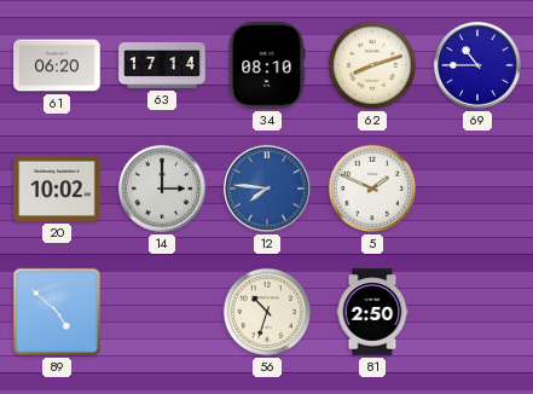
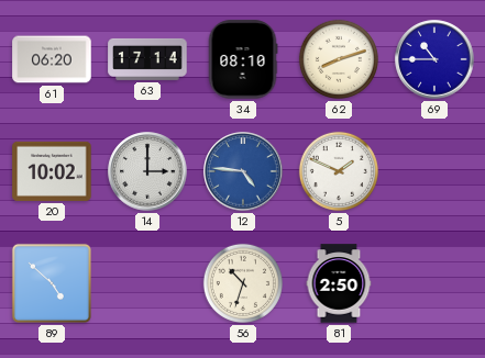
12: 7:46 -> 4:46
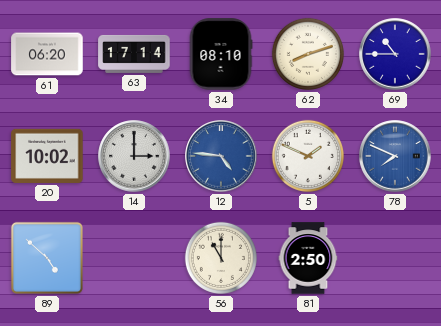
78: none -> 7:49
56: 10:33 -> 11:00
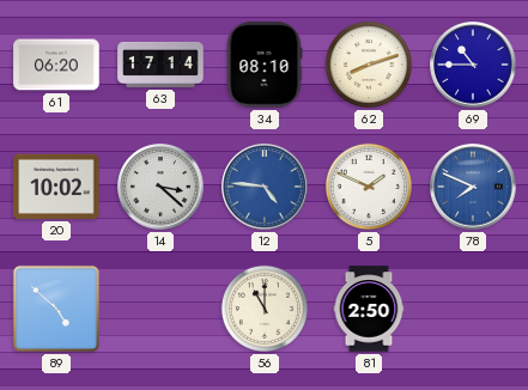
14: 3:00 -> 3:22
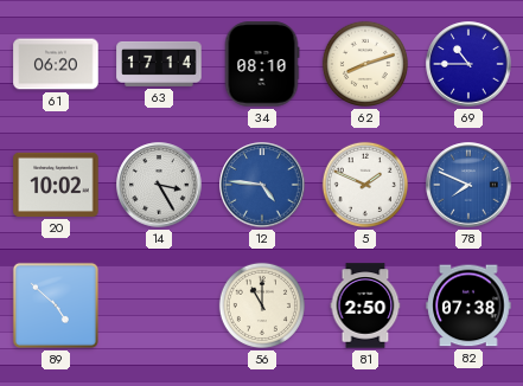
14: 3:22 -> 3:25
82: none -> 07:38
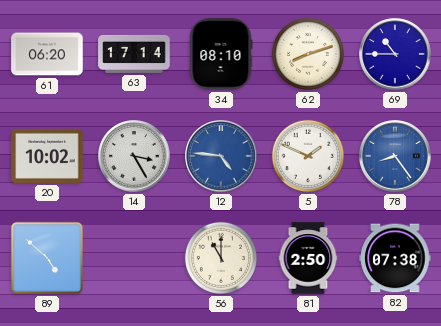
78: 7:49 -> 8:24
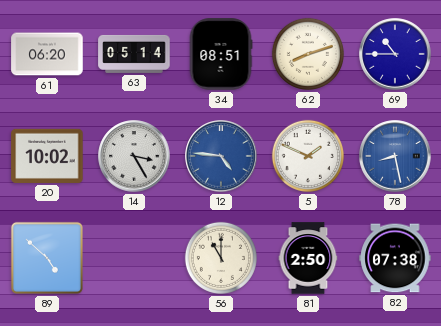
63: 17:14 -> 05:14
34: 08:10 -> 08:51
78: 8:24 -> 8:28
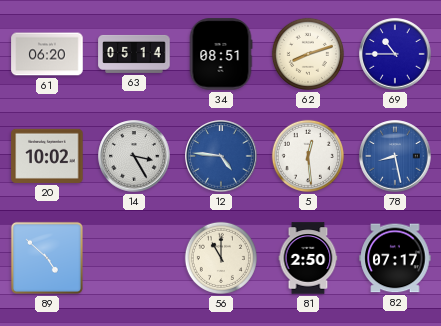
5: 1:49 -> 12:29
82: 07:38 -> 07:17
